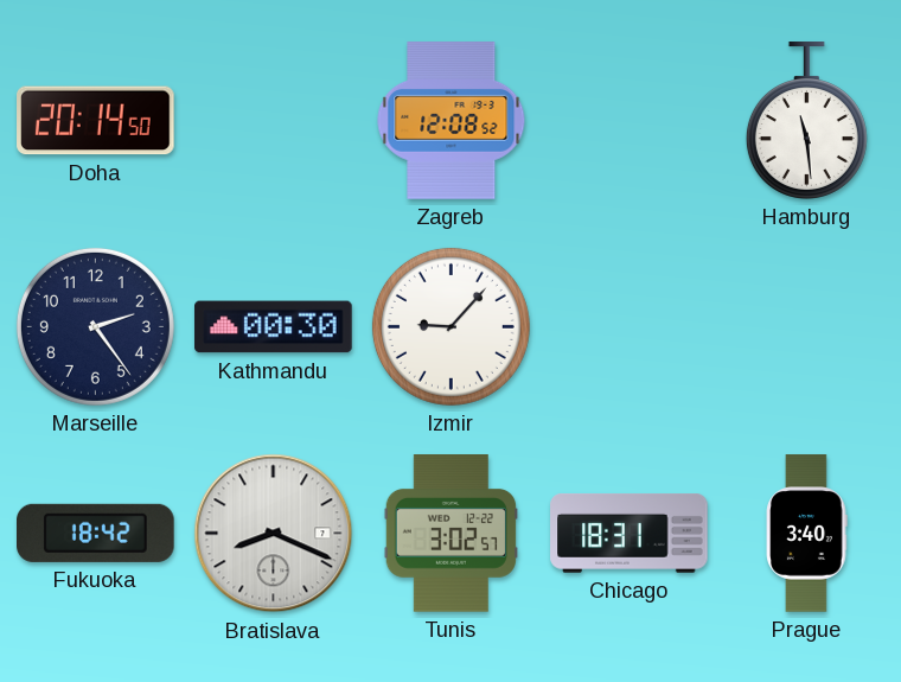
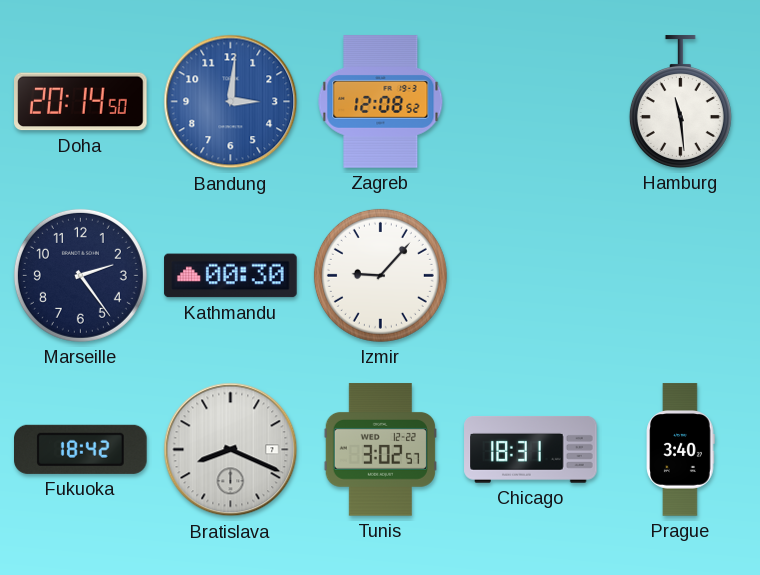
Bandung: none -> 3:01
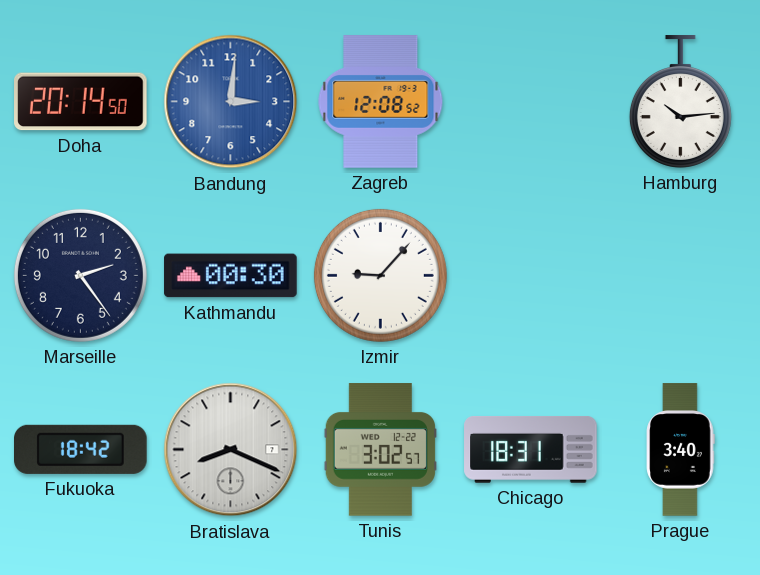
Hamburg: 11:29 -> 10:14
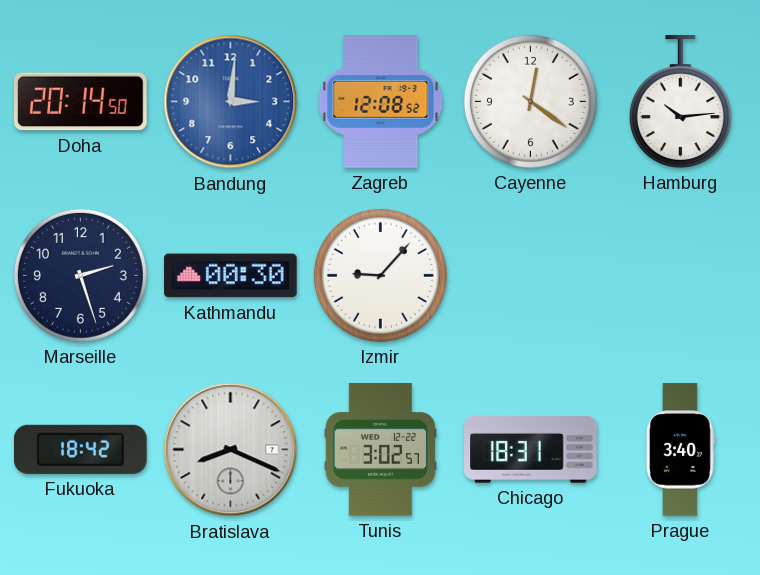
Cayenne: none -> 12:21
Marseille: 2:24 -> 2:27
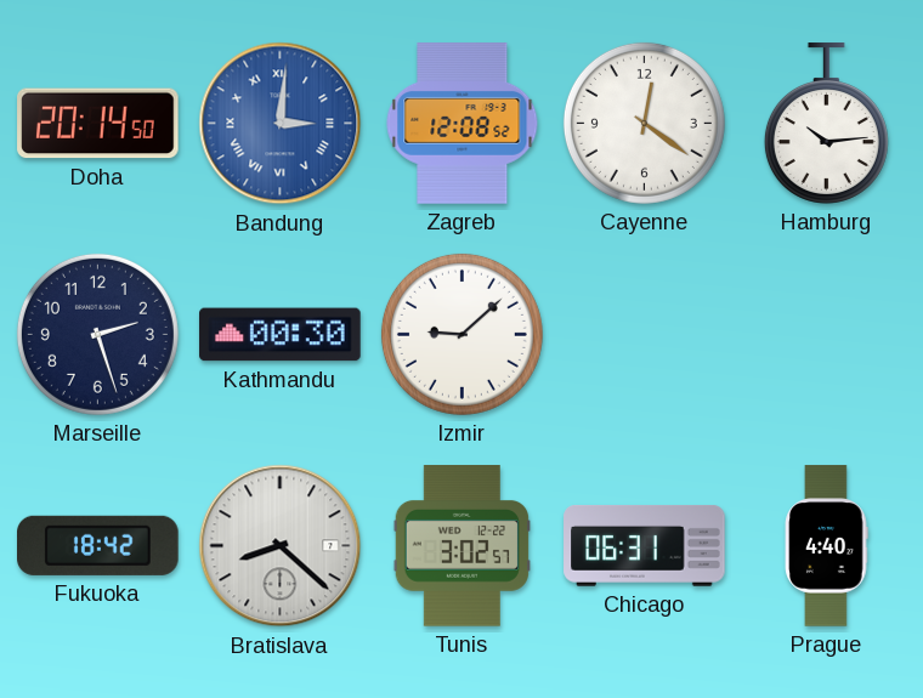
Bandung numerals: Arabic -> Roman
Izmir: 9:07 -> 9:08
Bratislava: 8:19 -> 8:22
Chicago: 18:31 -> 06:31
Prague: 3:40 -> 4:40
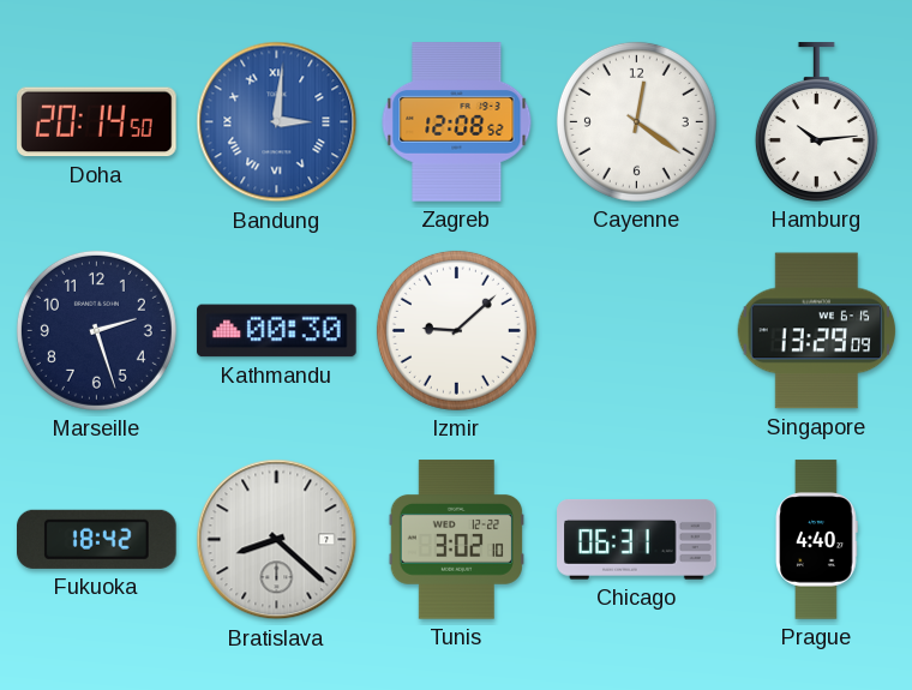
Singapore: none -> 13:29
Tunis: 3:02:57 -> 3:02:10
